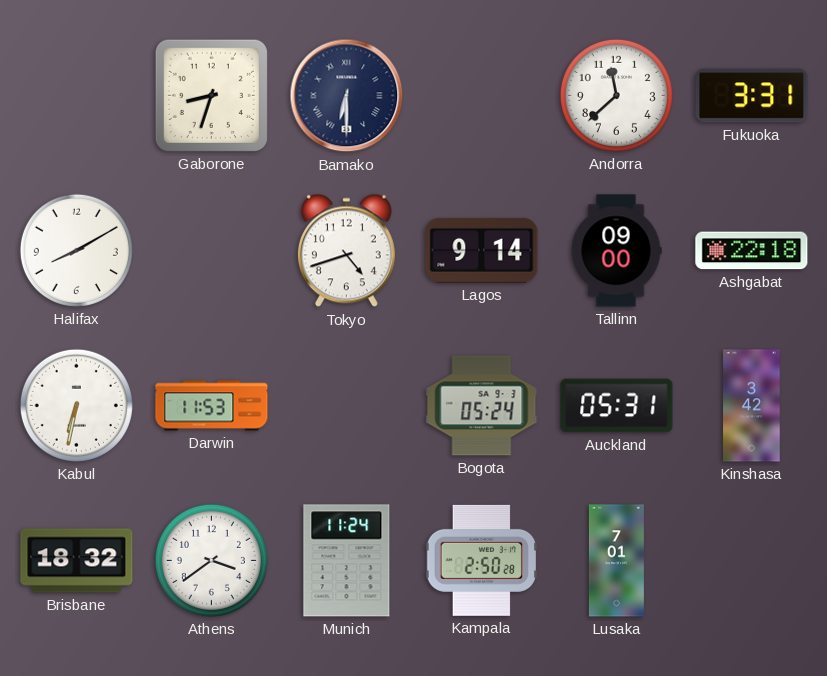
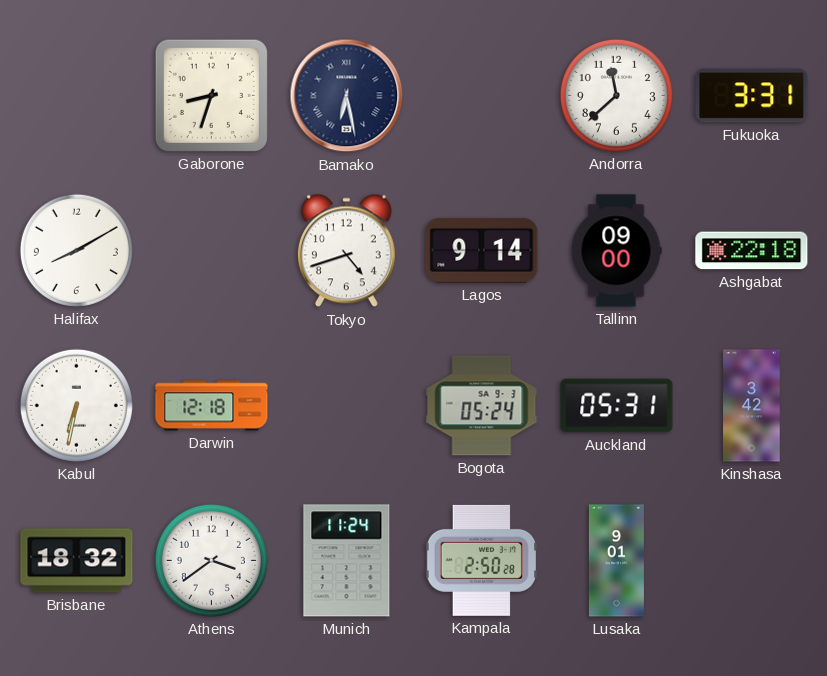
Bamako: 6:30 -> 6:28
Darwin: 11:53 -> 12:18
Lusaka: 7:01 -> 9:01
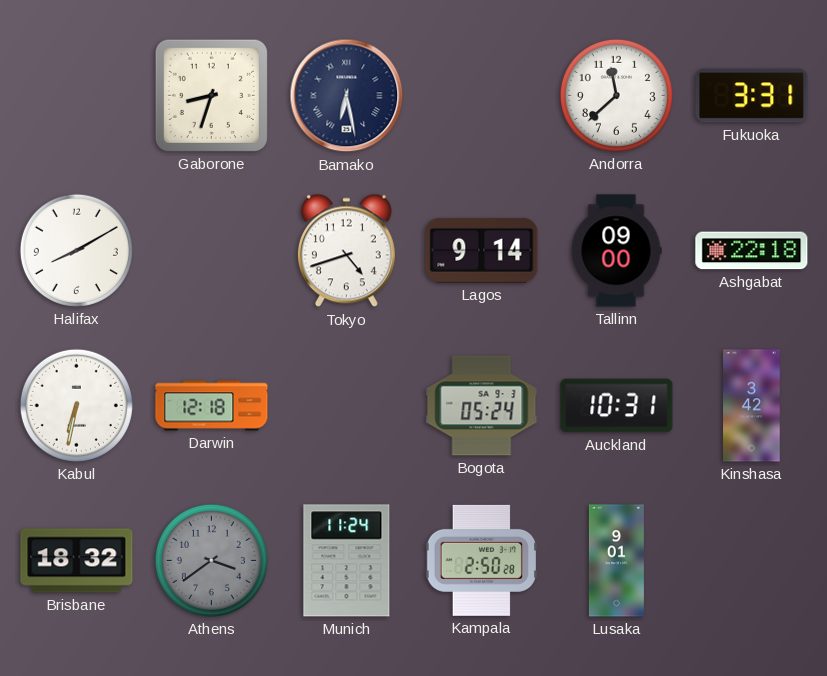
Auckland: 05:31 -> 10:31
Athens dial: white -> grey
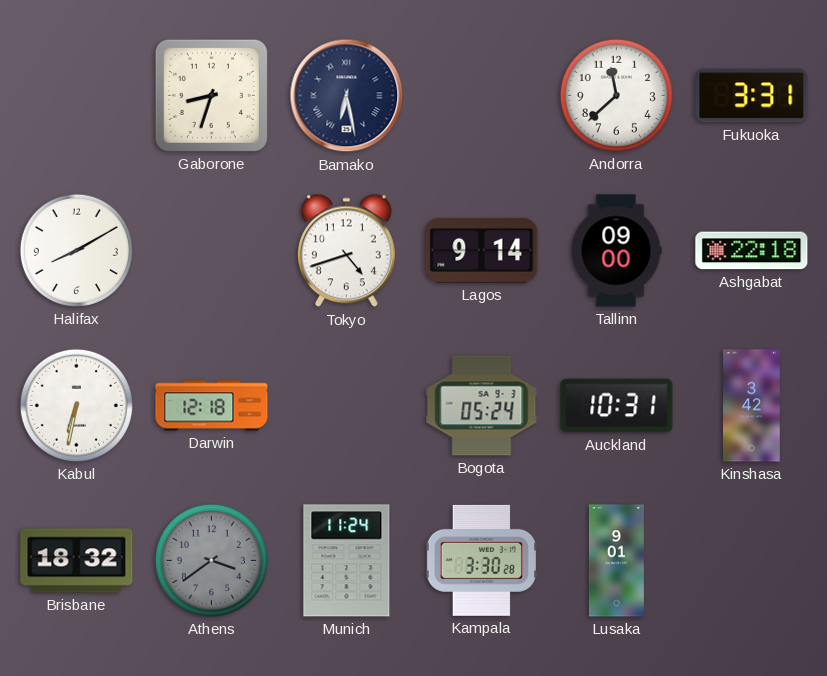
Kampala: 2:50 -> 3:30
